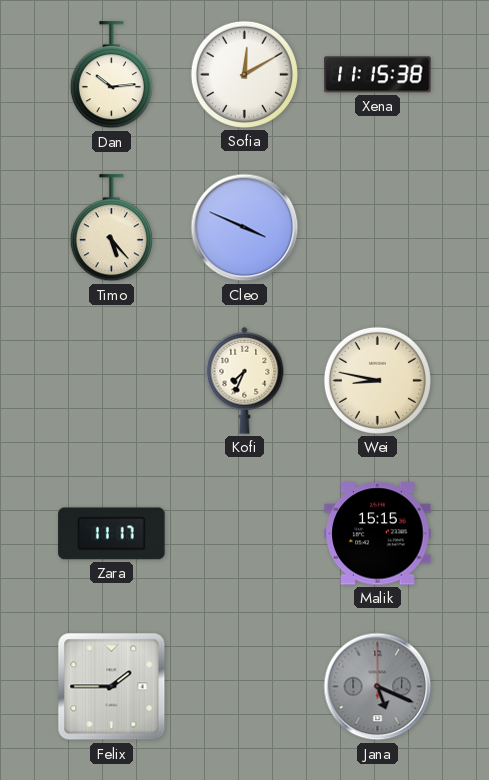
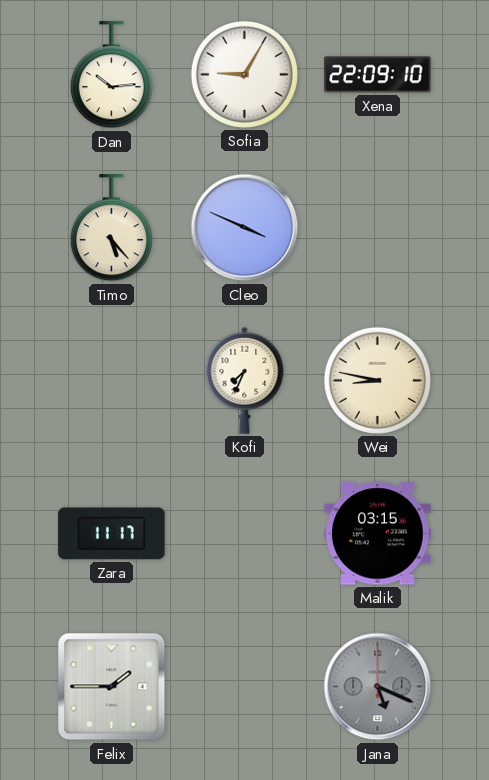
Sofia: 12:10 -> 9:05
Xena: 11:15 -> 22:09
Malik: 15:15 -> 03:15
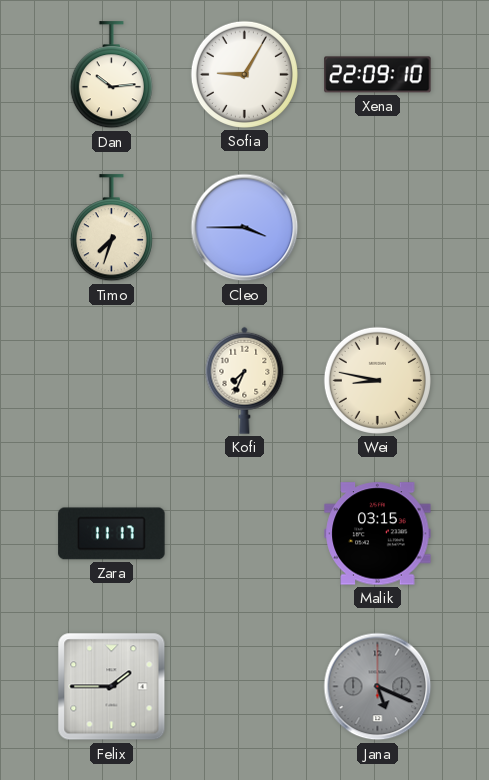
Timo: 5:23 -> 7:33
Cleo: 3:49 -> 3:45
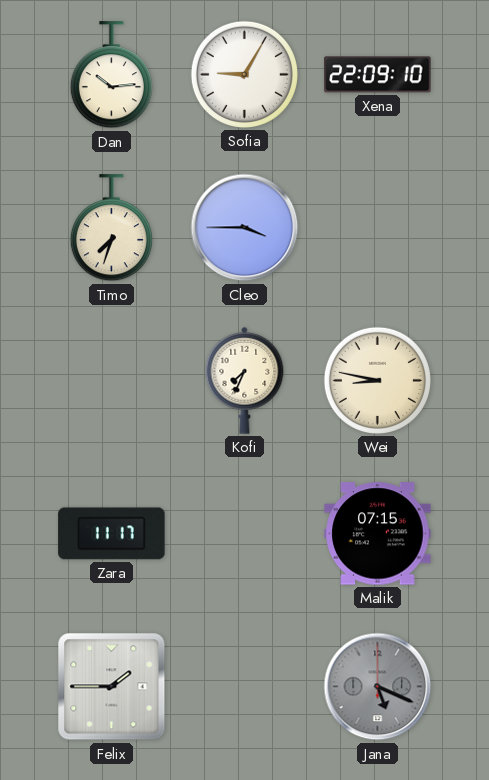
Malik: 03:15 -> 07:15
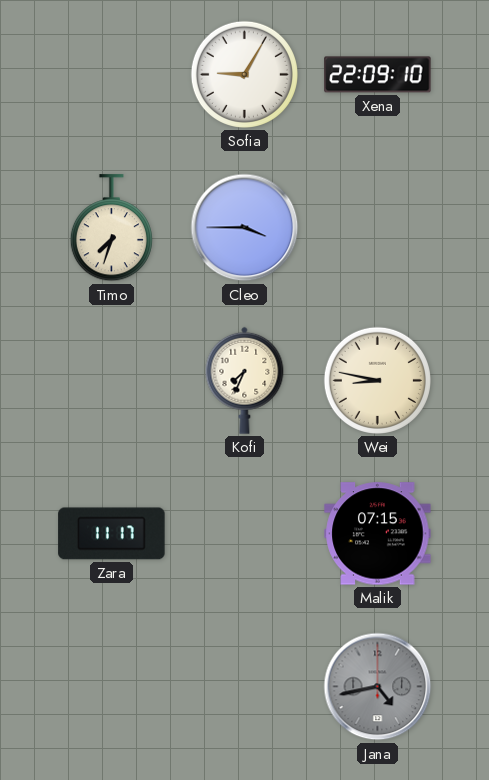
Dan: 10:14 -> none
Felix: 1:45 -> none
Jana: 5:19 -> 4:43
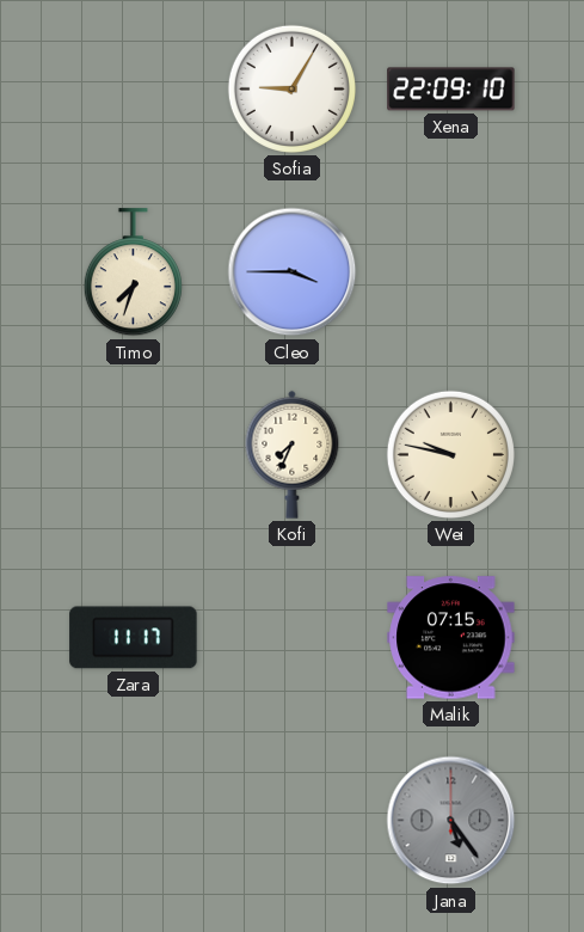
Wei: 8:47 -> 9:47
Jana: 4:43 -> 5:24
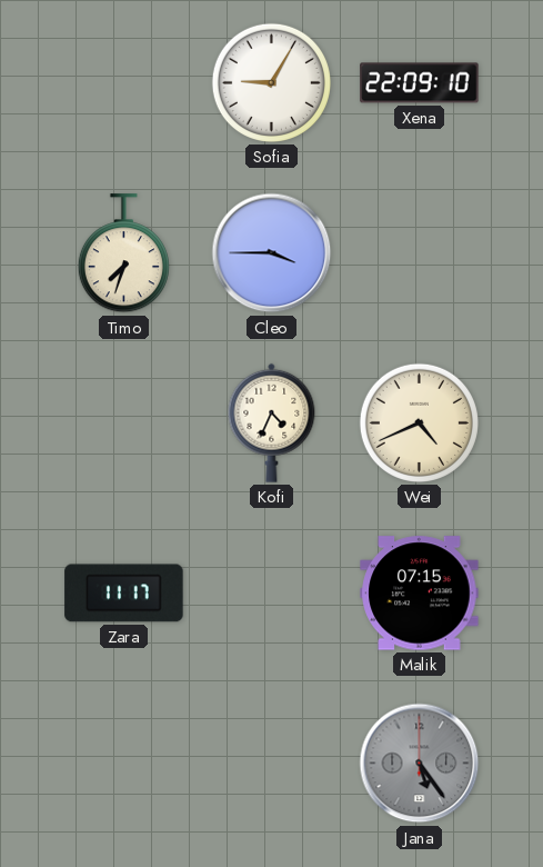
Kofi: 7:34 -> 4:34
Wei: 9:47 -> 4:41
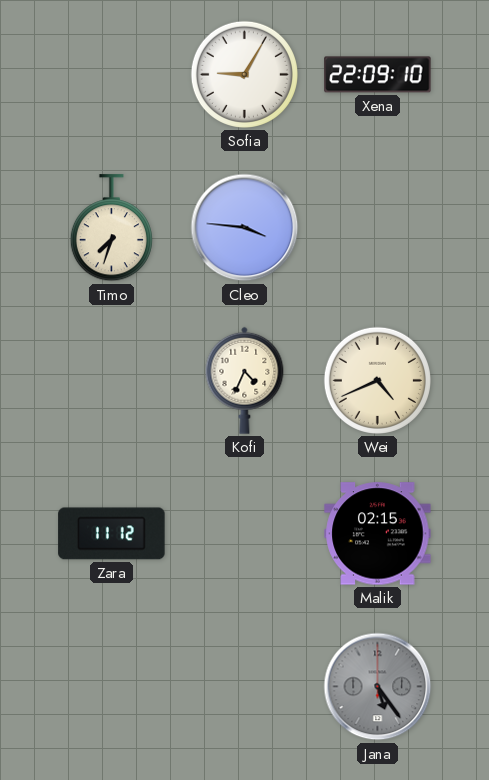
Cleo: 3:45 -> 3:46
Zara: 11:17 -> 11:12
Malik: 07:15 -> 02:15
